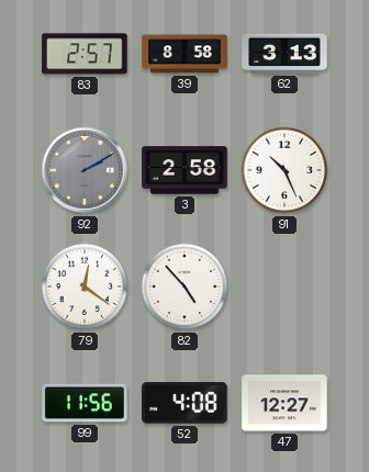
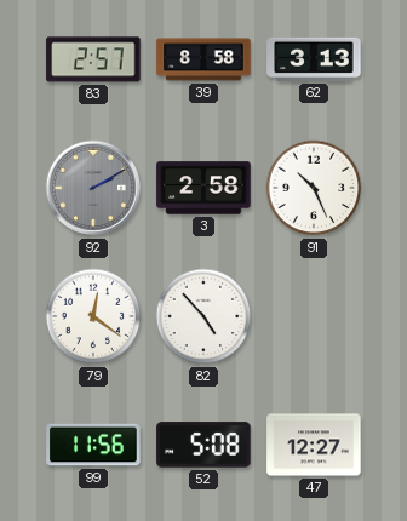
52: 4:08 -> 5:08
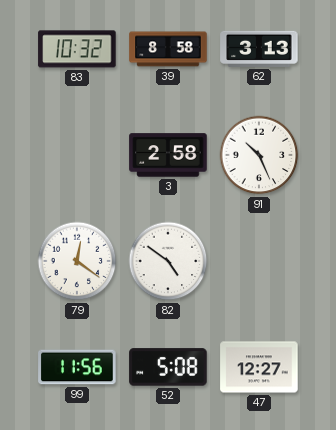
83: 2:57 -> 10:32
92: 2:10 -> none
82: 4:53 -> 4:51
